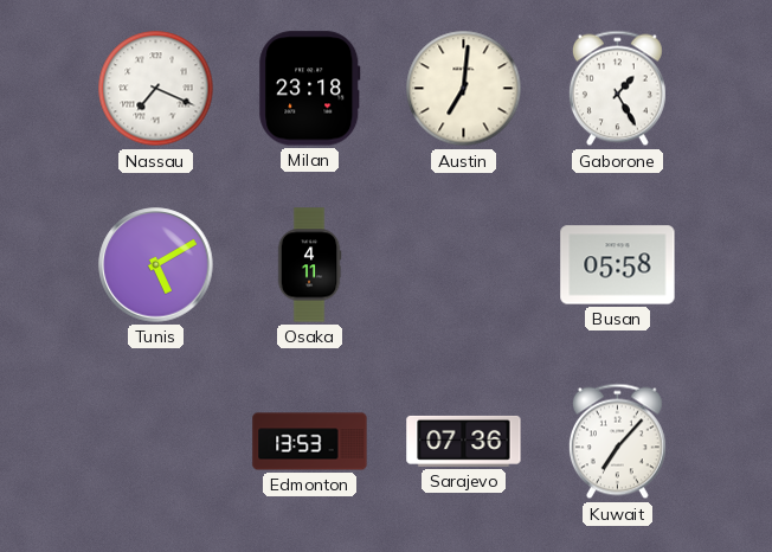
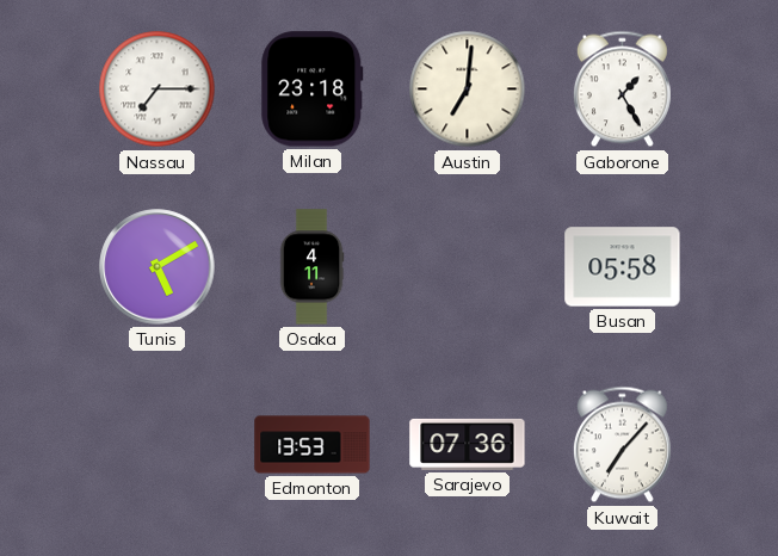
Nassau: 7:19 -> 7:15
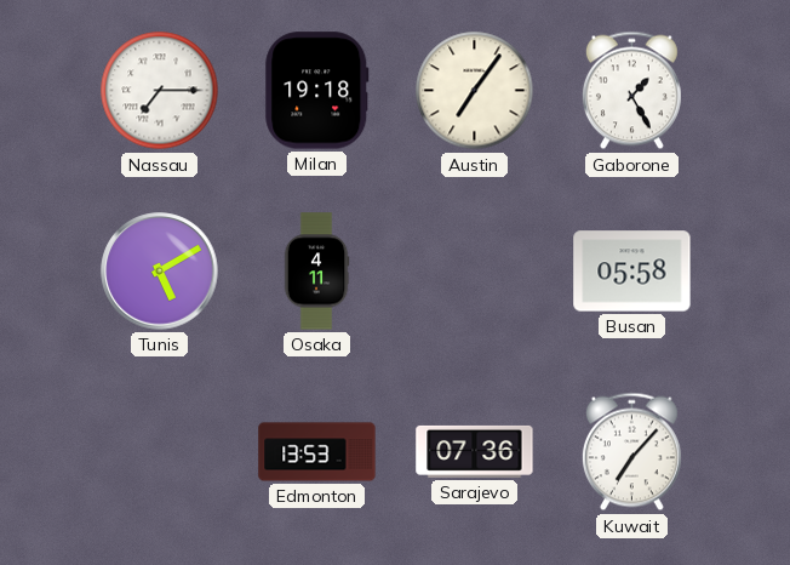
Milan: 23:18 -> 19:18
Austin: 7:01 -> 7:06
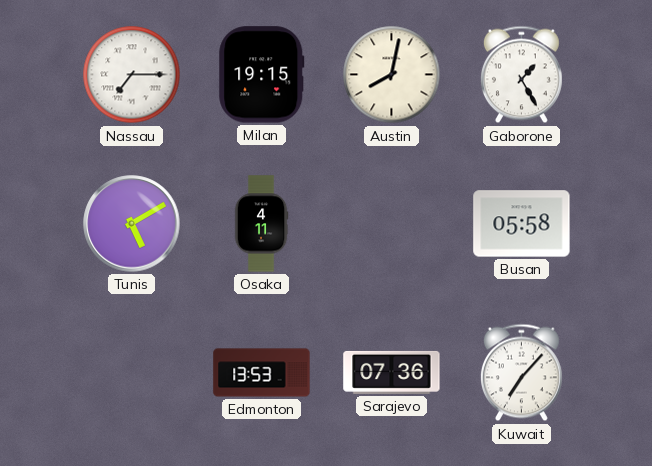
Milan: 19:18 -> 19:15
Austin: 7:06 -> 8:02
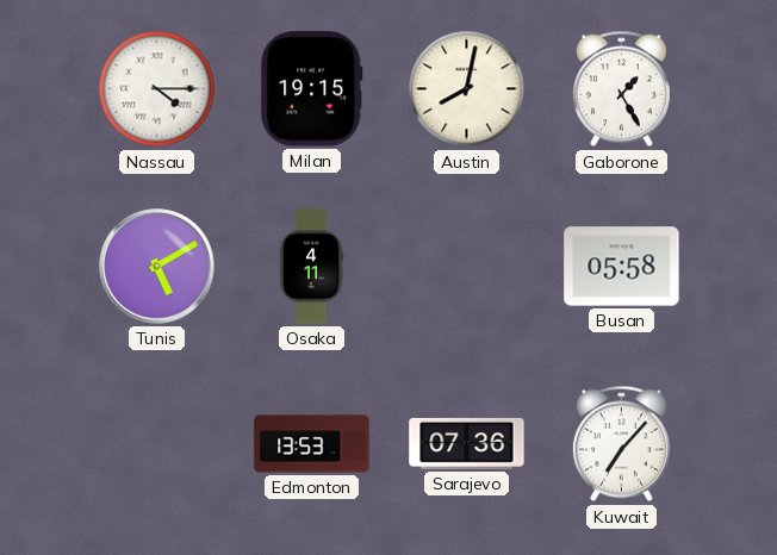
Nassau: 7:15 -> 4:15
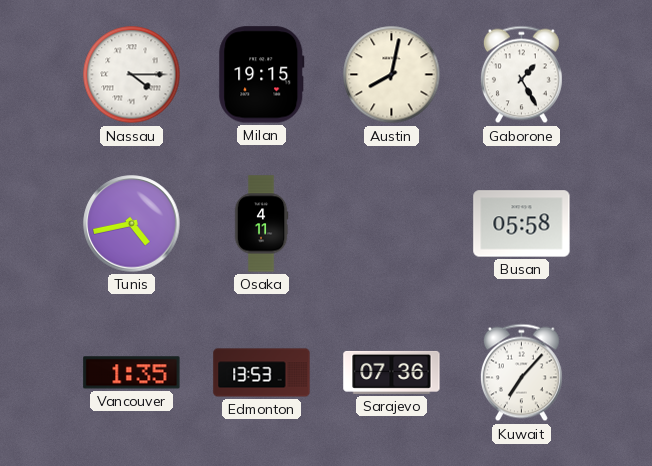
Tunis: 5:10 -> 4:43
Vancouver: none -> 1:35
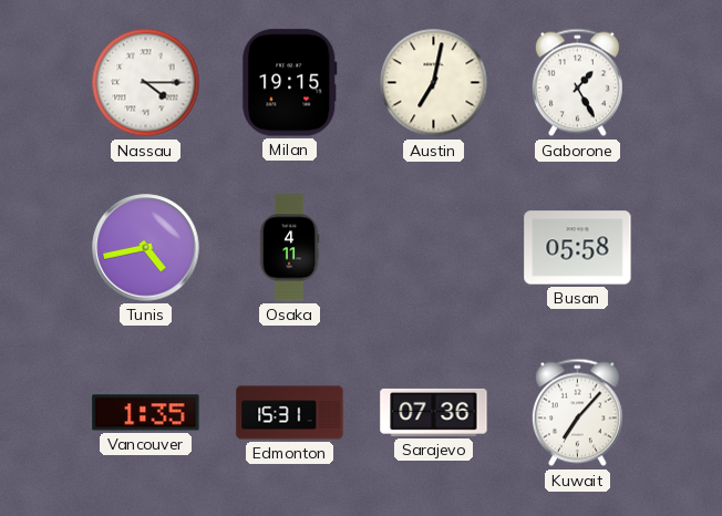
Austin: 8:02 -> 7:02
Edmonton: 13:53 -> 15:31
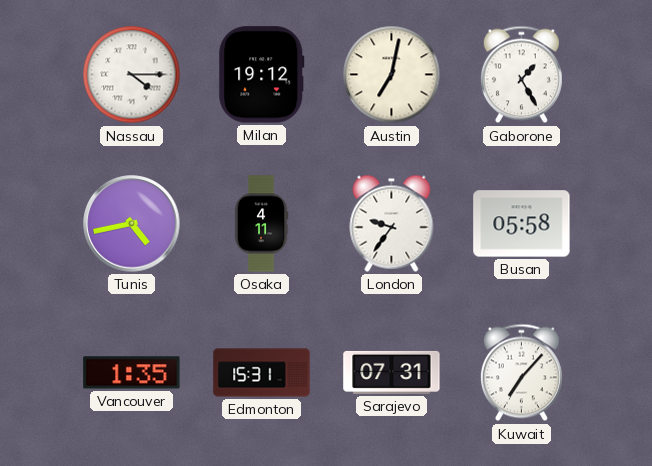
Milan: 19:15 -> 19:12
London: none -> 9:36
Sarajevo: 07:36 -> 07:31
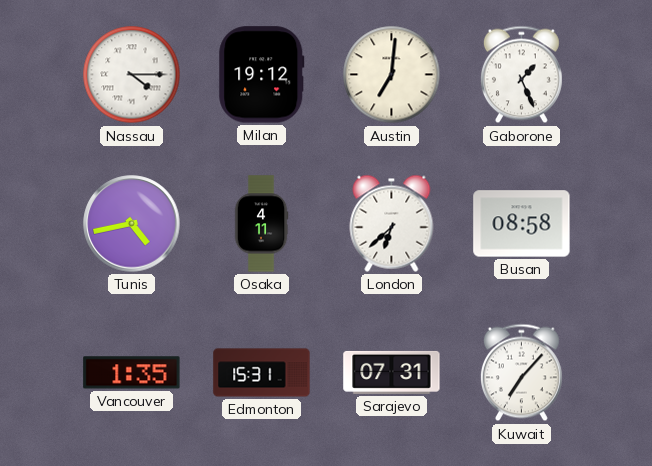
Austin: 7:02 -> 7:01
Gaborone: 1:25 -> 1:26
London: 9:36 -> 6:38
Busan: 05:58 -> 08:58
